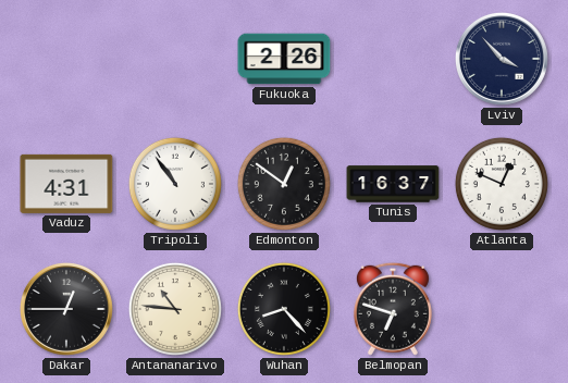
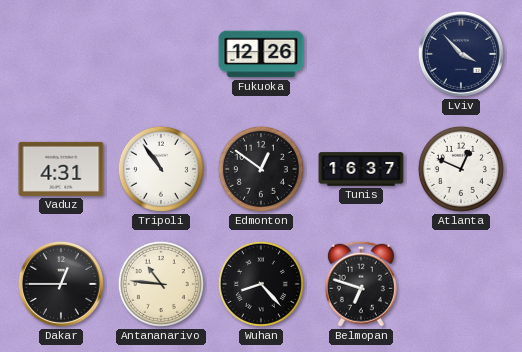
Fukuoka: 2:26 -> 12:26
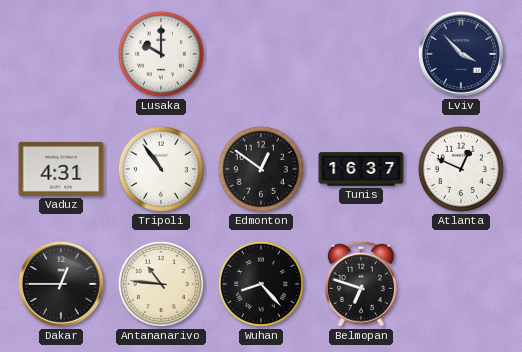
Lusaka: none -> 10:00
Fukuoka: 12:26 -> none
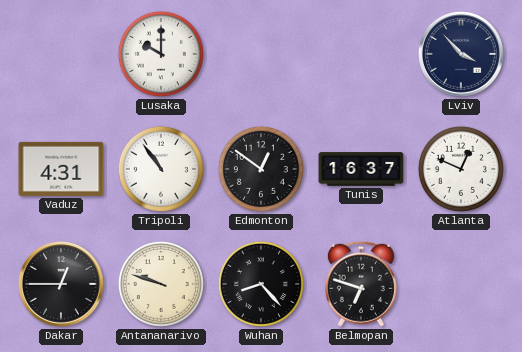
Antananarivo: 10:46 -> 9:48
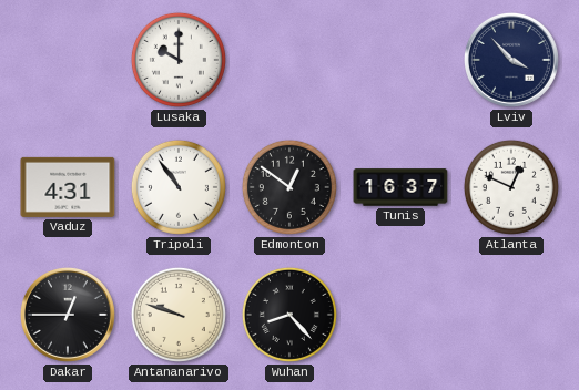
Belmopan: 6:48 -> none
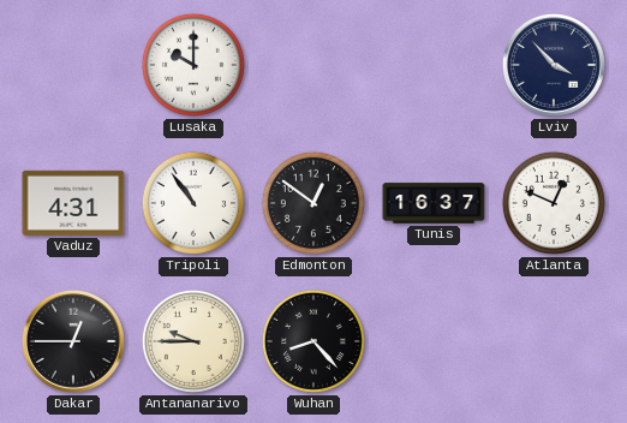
Antananarivo: 9:48 -> 9:45
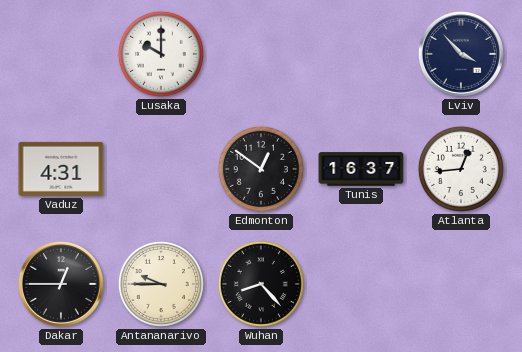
Tripoli: 10:54 -> none
Atlanta: 12:49 -> 12:44
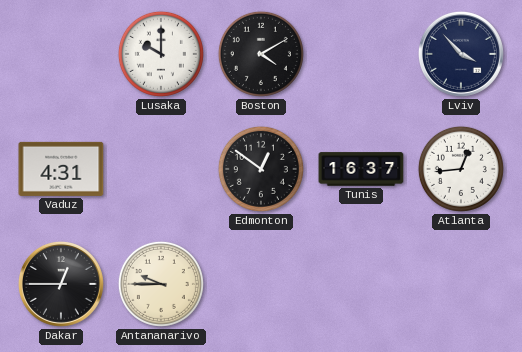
Boston: none -> 4:10
Wuhan: 8:23 -> none
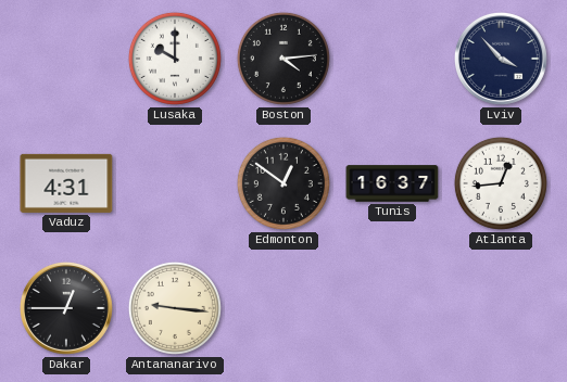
Boston: 4:10 -> 4:14
Antananarivo: 9:45 -> 9:16
